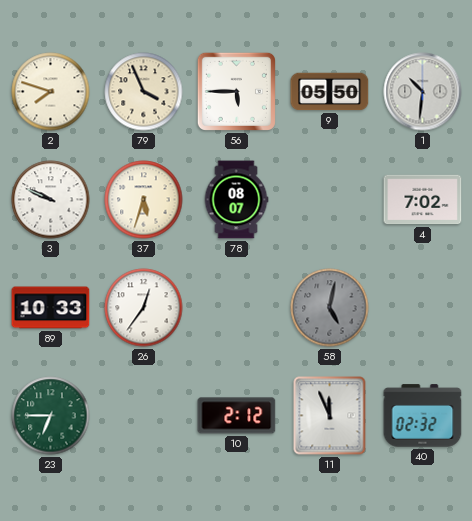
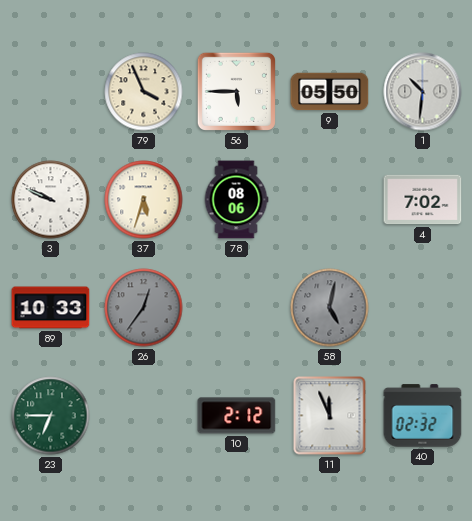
2: 7:48 -> none
78: 08:07 -> 08:06
26 dial: white -> grey
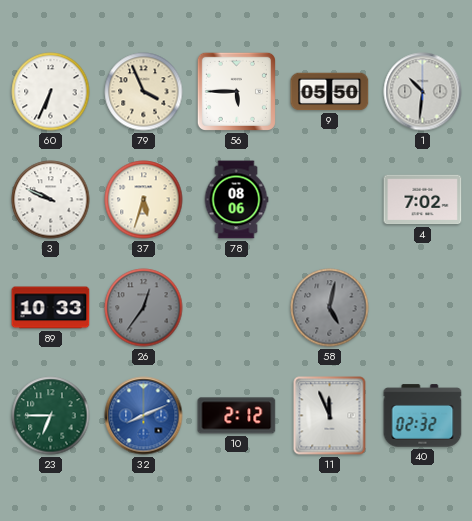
60: none -> 6:34
32: none -> 8:11
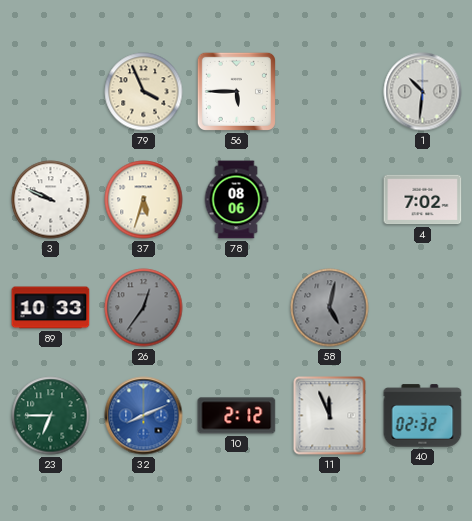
60: 6:34 -> none
9: 05:50 -> none
